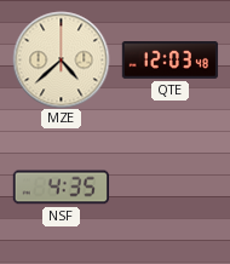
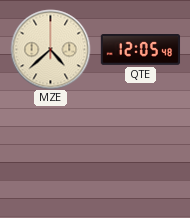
QTE: 12:03 -> 12:05
NSF: 4:35 -> none
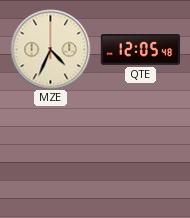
MZE: 4:38 -> 4:34
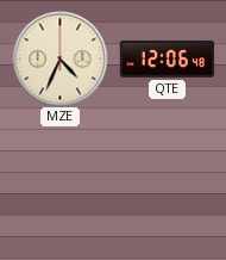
QTE: 12:05 -> 12:06
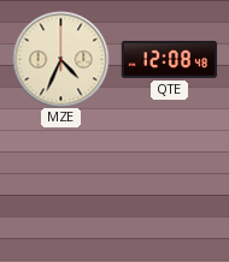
QTE: 12:06 -> 12:08
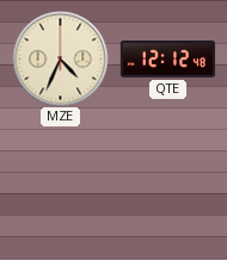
QTE: 12:08 -> 12:12
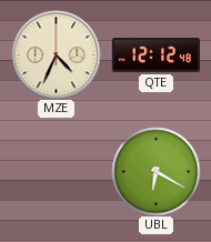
UBL: none -> 6:20
